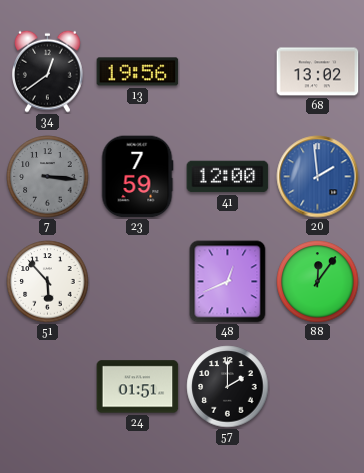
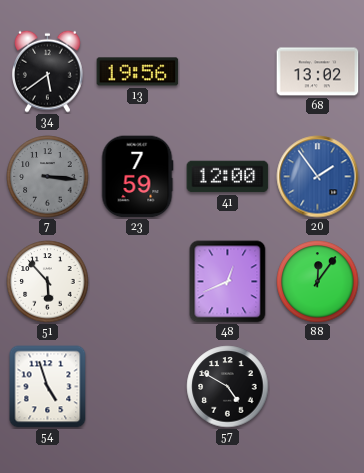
34: 12:39 -> 5:39
20: 1:59 -> 1:54
54: none -> 4:57
24: 01:51 -> none
57: 2:00 -> 4:50
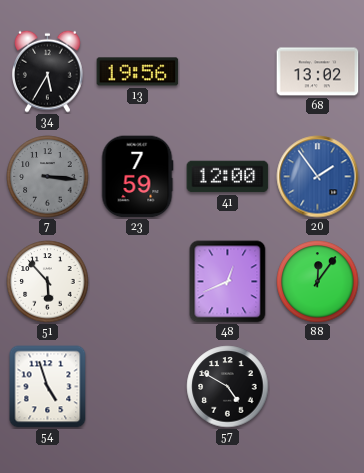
34: 5:39 -> 5:35
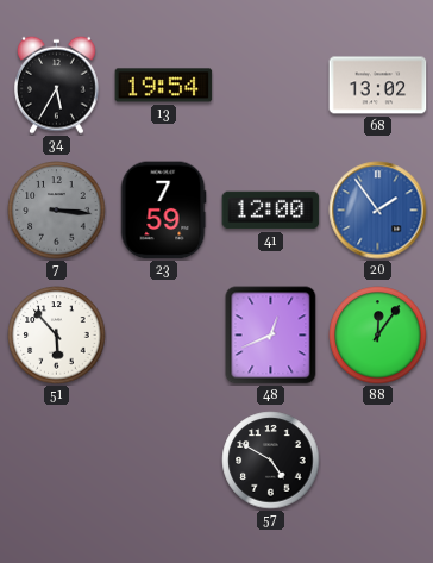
13: 19:56 -> 19:54
54: 4:57 -> none
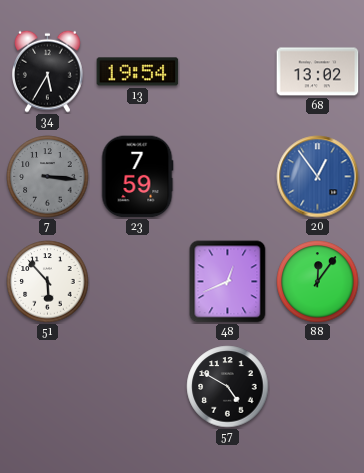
41: 12:00 -> none
20: 1:54 -> 12:54
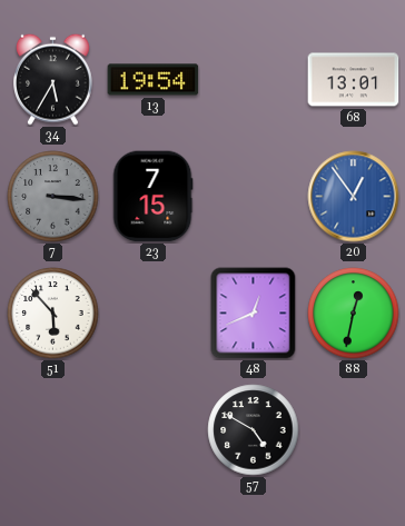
68: 13:02 -> 13:01
23: 7:59 -> 7:15
88: 12:06 -> 12:32
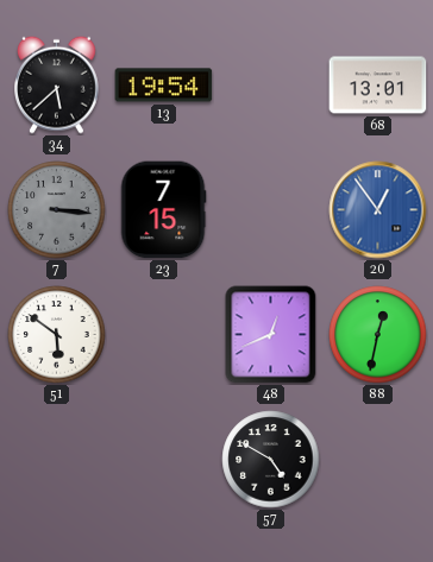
34: 5:35 -> 5:38
51: 5:53 -> 5:51
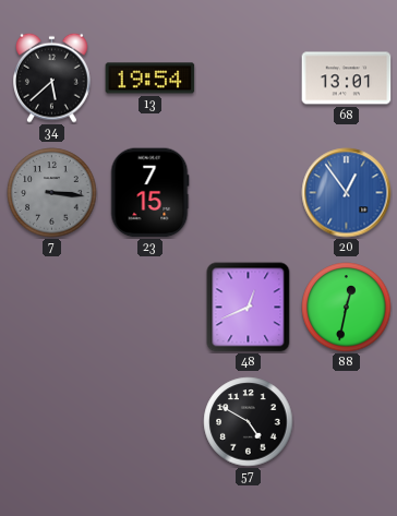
51: 5:51 -> none
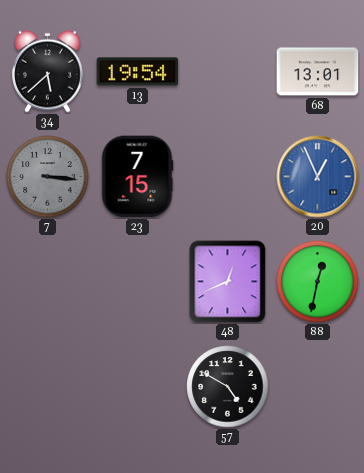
20: 12:54 -> 12:56
